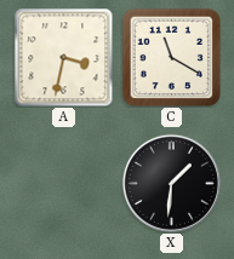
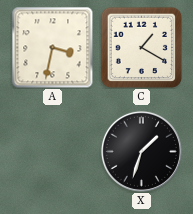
C: 11:20 -> 1:20
X: 1:31 -> 1:33
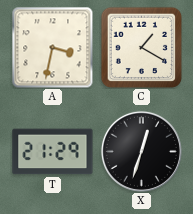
T: none -> 21:29
X: 1:33 -> 12:33
